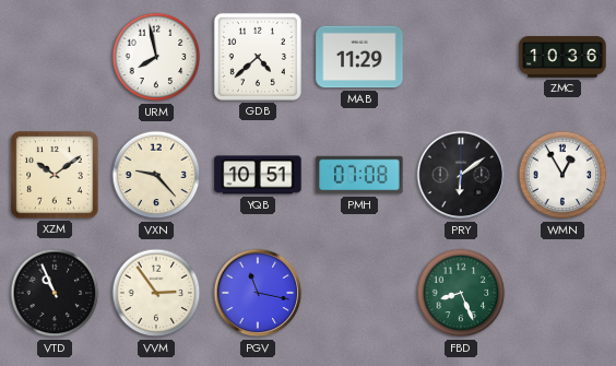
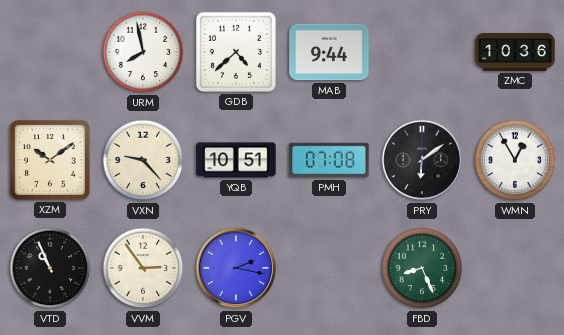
MAB: 11:29 -> 9:44
PGV: 11:17 -> 2:17
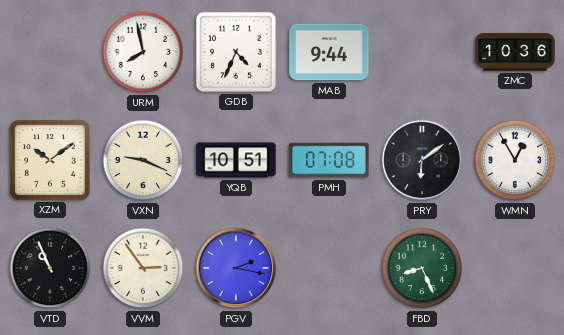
GDB: 4:38 -> 4:34
VXN: 9:23 -> 9:19
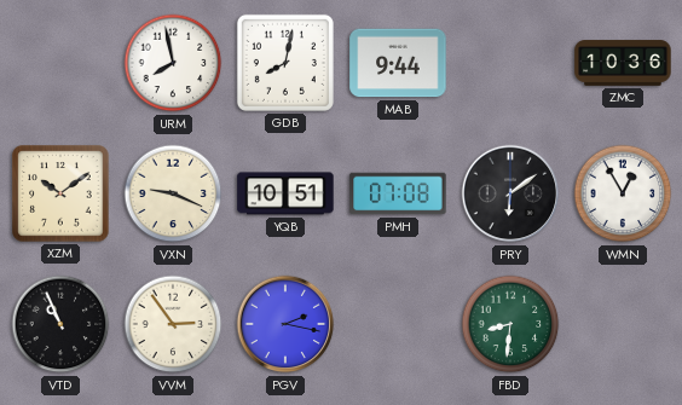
GDB: 4:34 -> 8:02
FBD: 8:26 -> 8:31
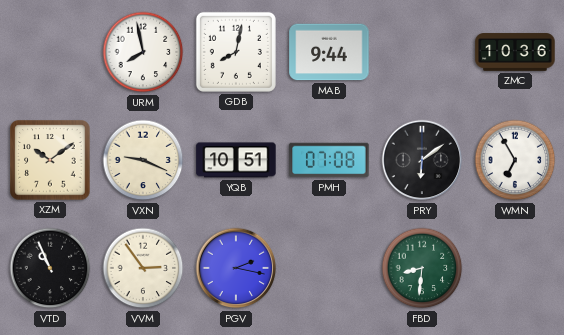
WMN: 12:55 -> 6:55
